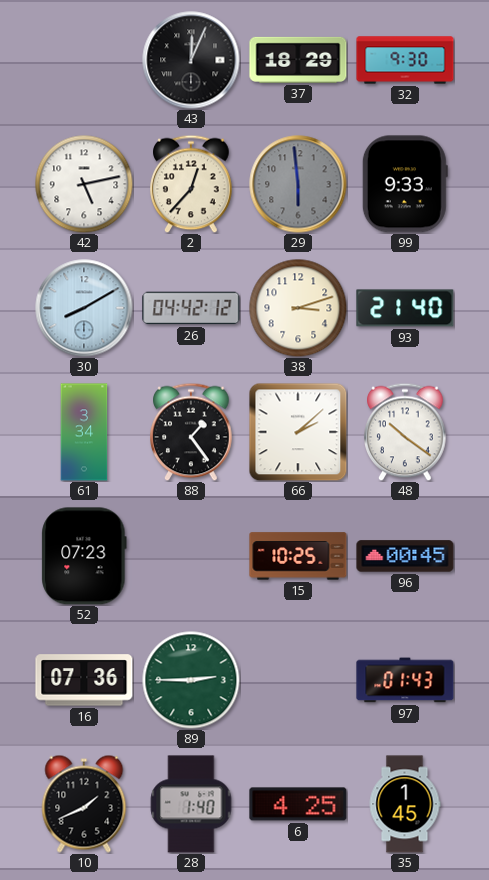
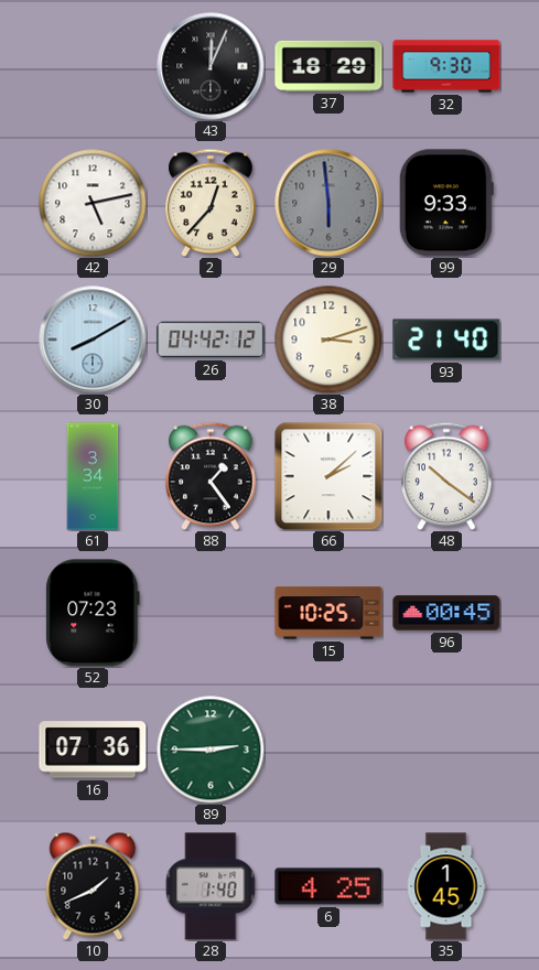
97: 01:43 -> none
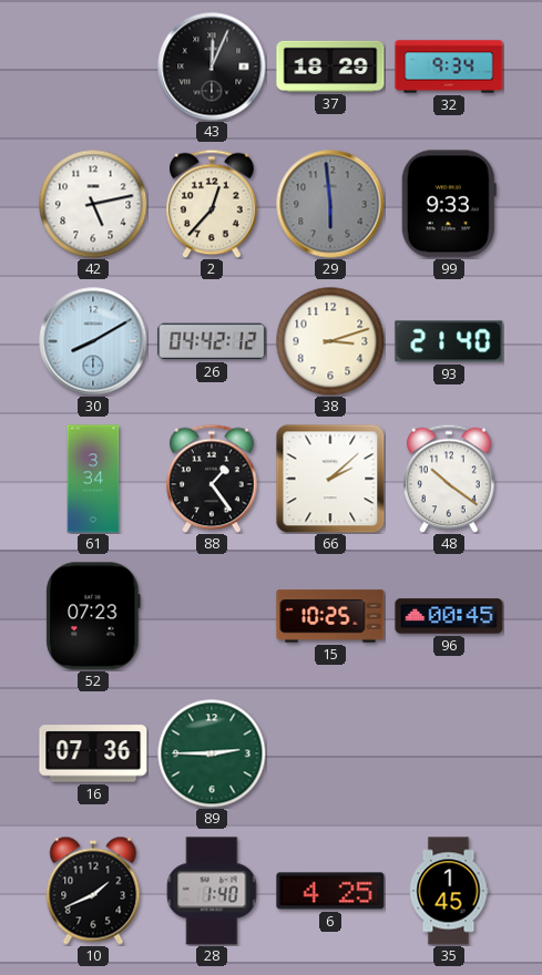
32: 9:30 -> 9:34
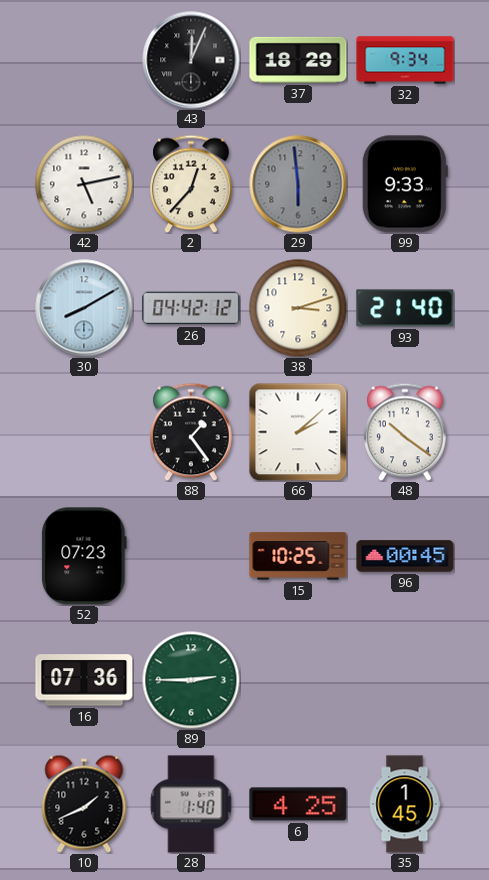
61: 3:34 -> none
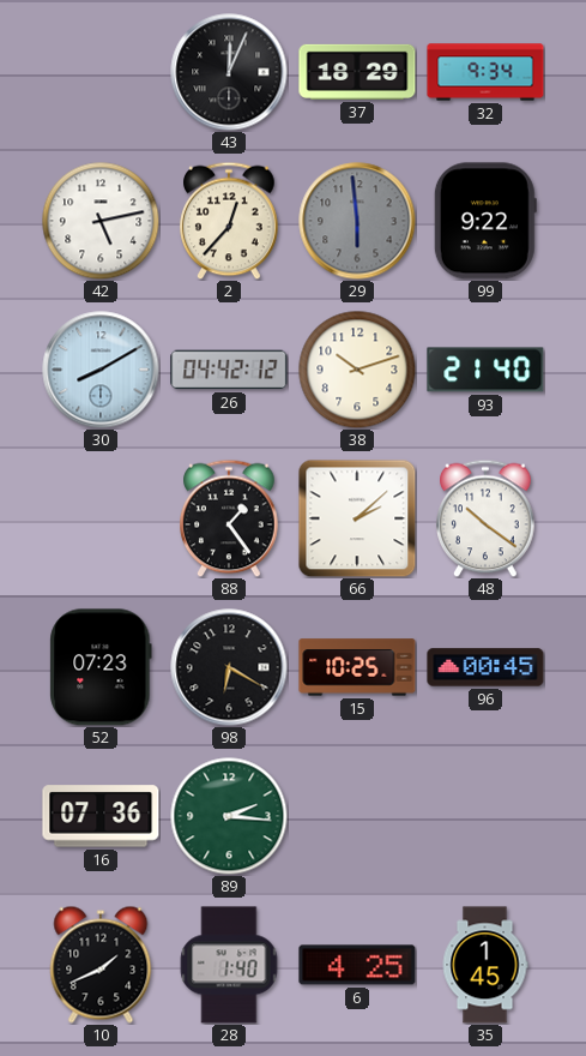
99: 9:33 -> 9:22
38: 3:12 -> 10:12
98: none -> 6:20
89: 2:45 -> 2:16
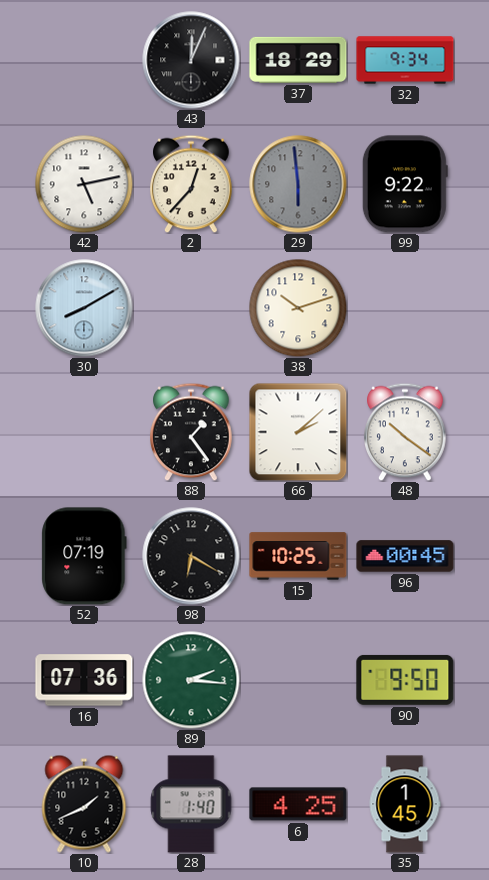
26: 04:42 -> none
93: 21:40 -> none
52: 07:23 -> 07:19
90: none -> 9:50
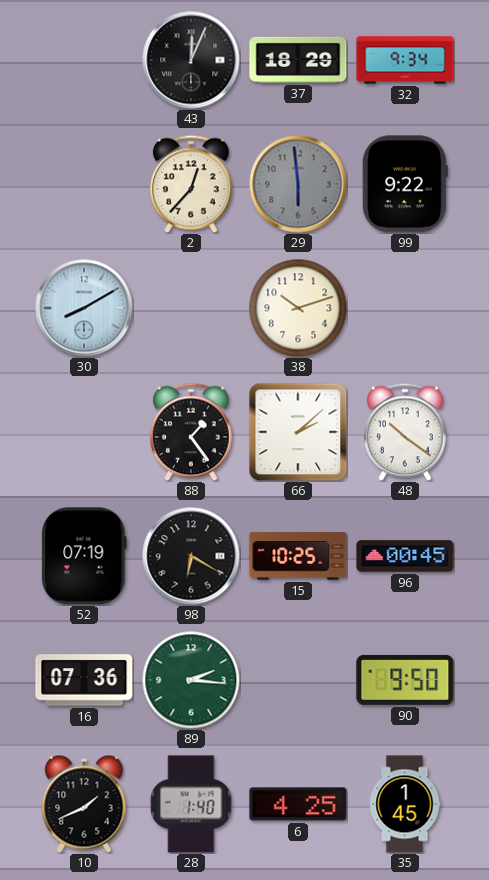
42: 5:13 -> none
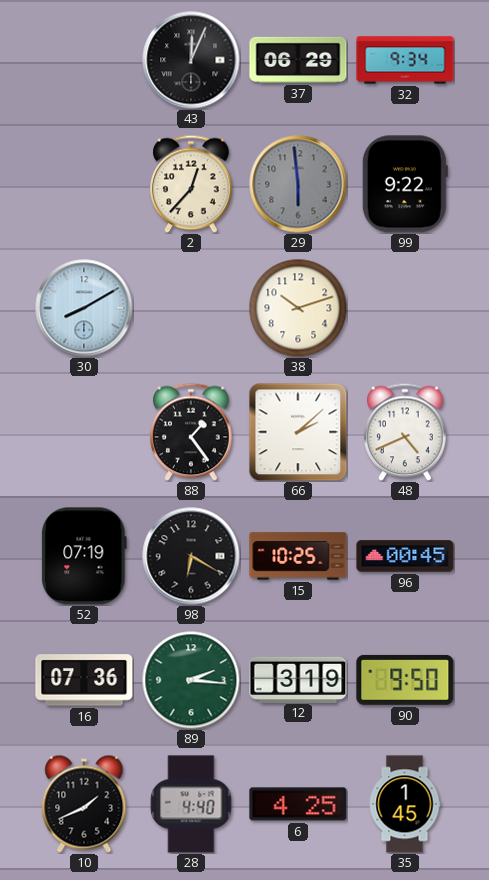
37: 18:29 -> 06:29
48: 10:21 -> 4:41
12: none -> 3:19
28: 1:40 -> 4:40
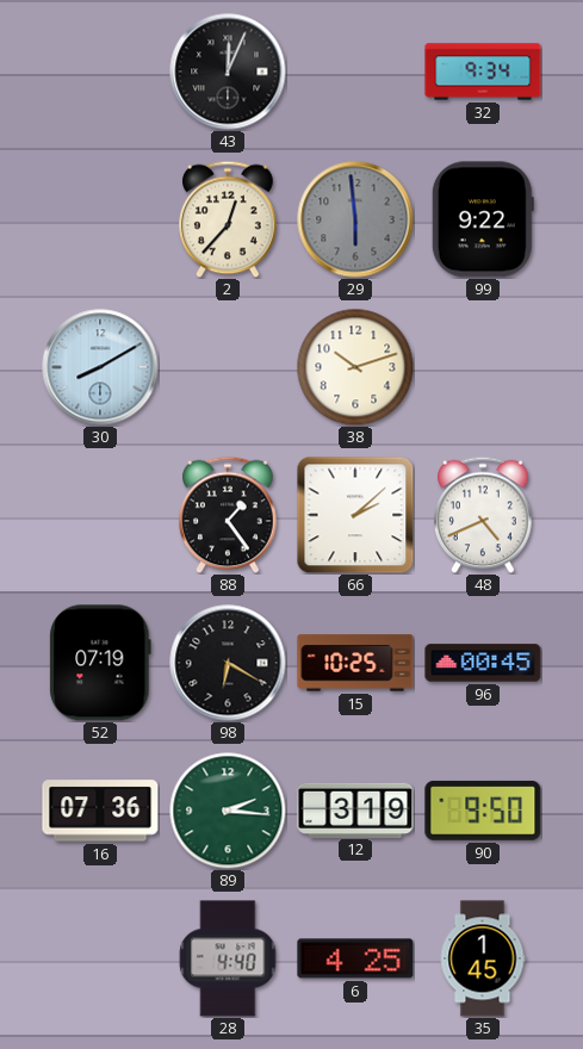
37: 06:29 -> none
10: 1:41 -> none
